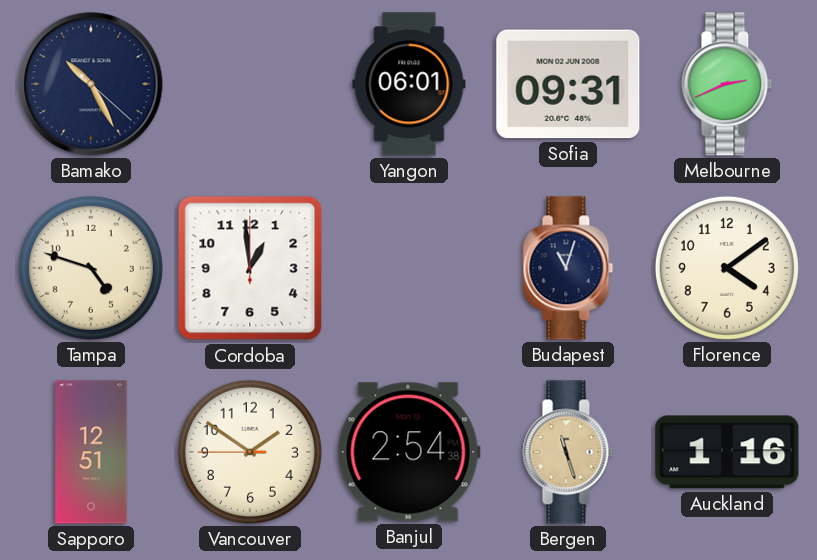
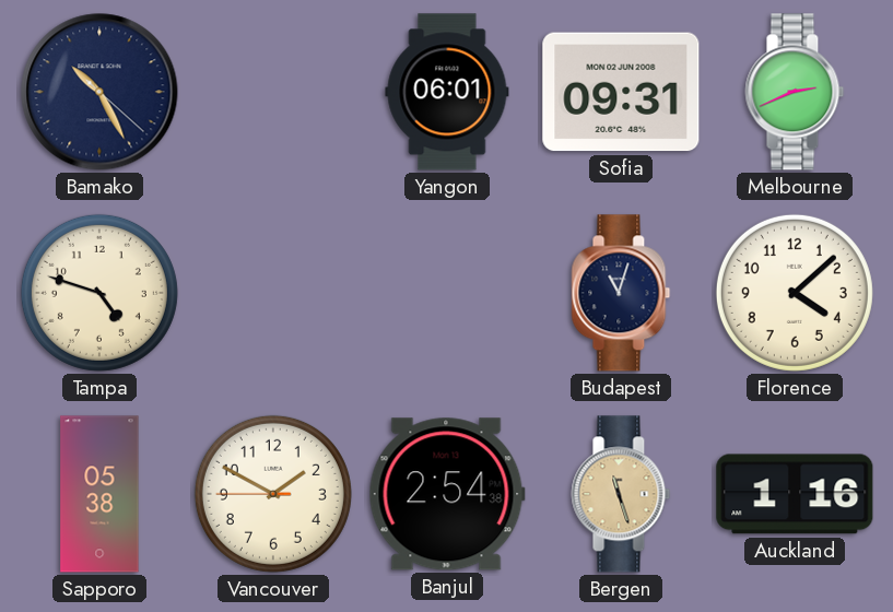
Cordoba: 12:59 -> none
Florence: 4:09 -> 4:08
Sapporo: 12:51 -> 05:38
Vancouver: 1:50 -> 1:49
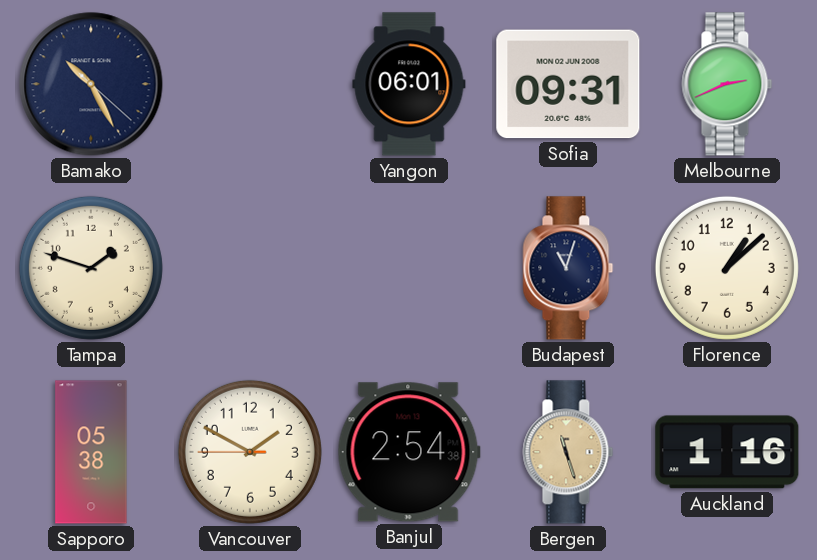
Tampa: 4:48 -> 1:48
Florence: 4:08 -> 1:08
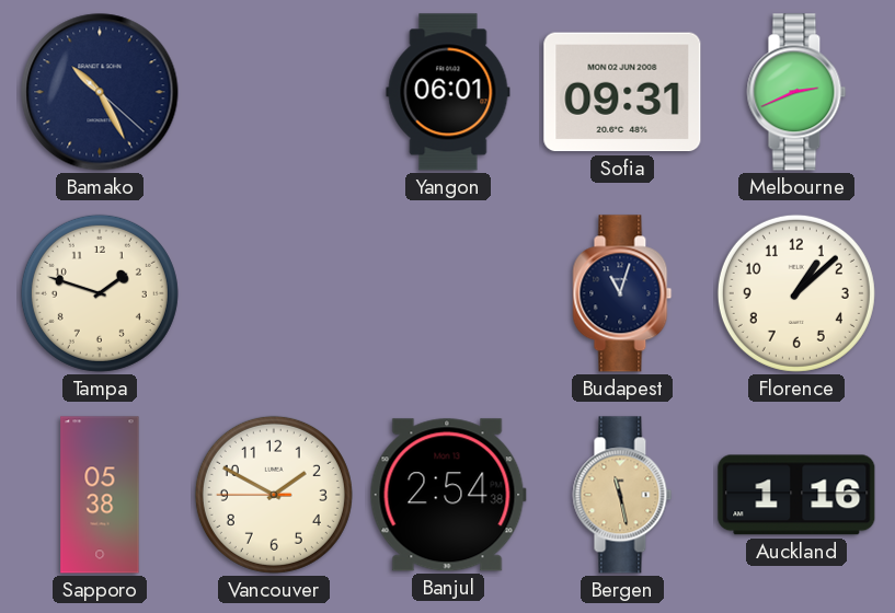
Bergen: 11:27 -> 11:28
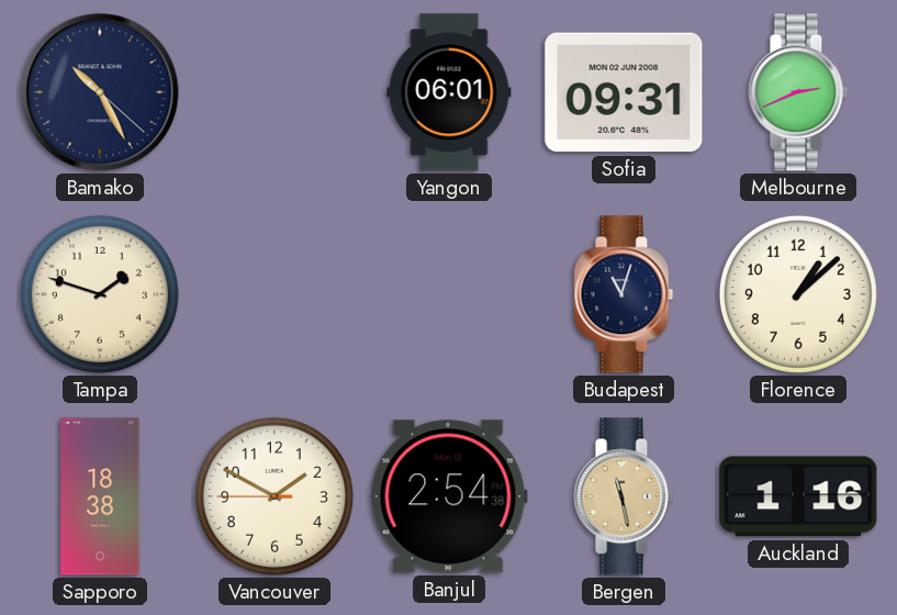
Sapporo: 05:38 -> 18:38
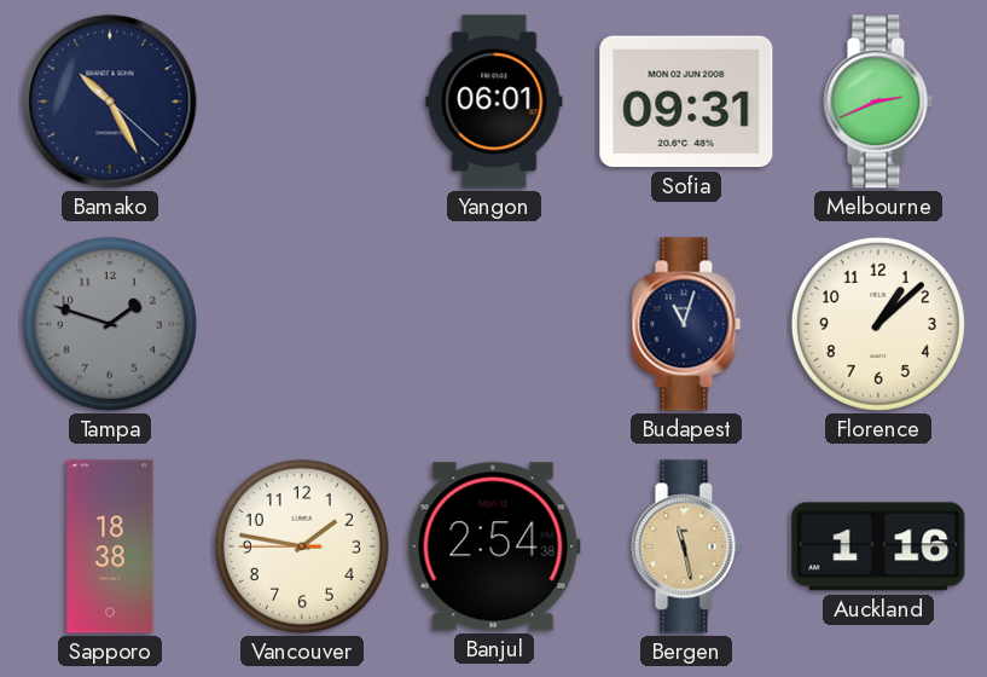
Tampa dial: cream -> grey
Vancouver: 1:49 -> 1:46
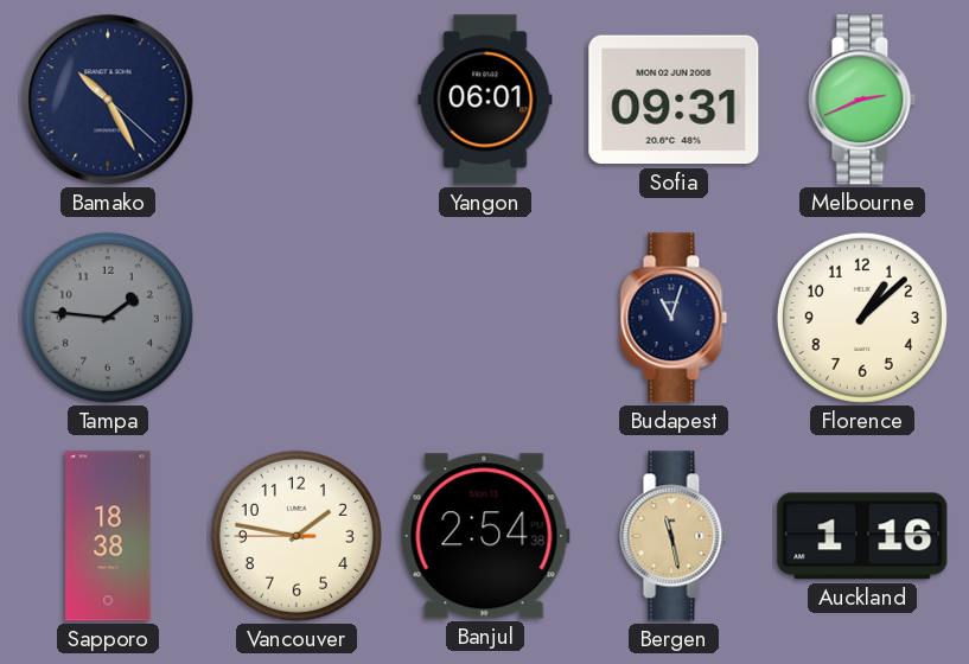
Tampa: 1:48 -> 1:46
